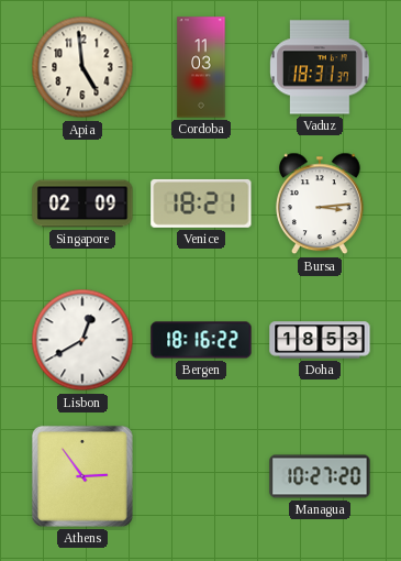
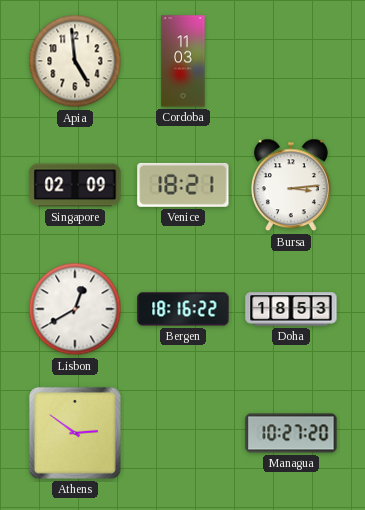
Vaduz: 18:31 -> none
Athens: 2:54 -> 2:51
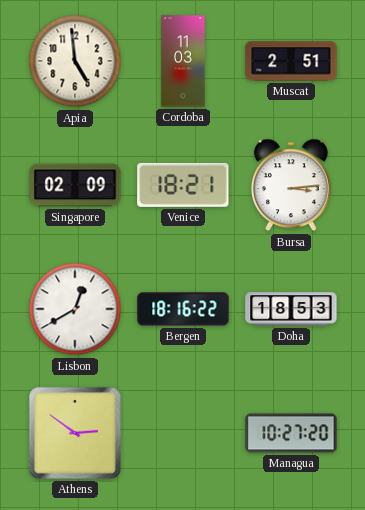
Muscat: none -> 2:51
